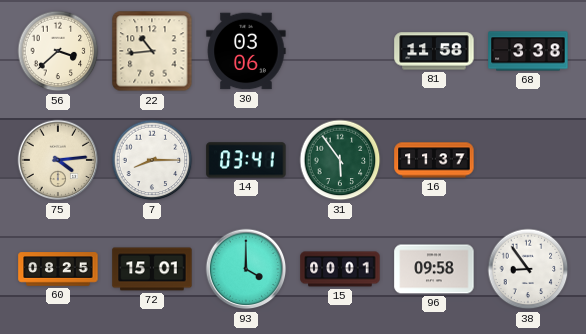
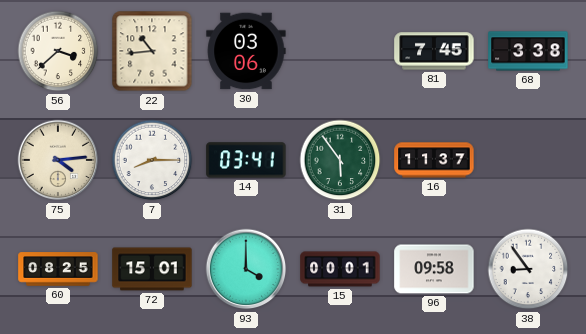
81: 11:58 -> 7:45
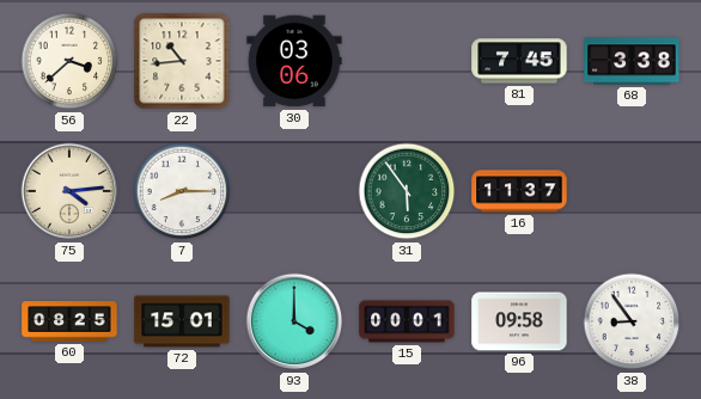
14: 03:41 -> none
